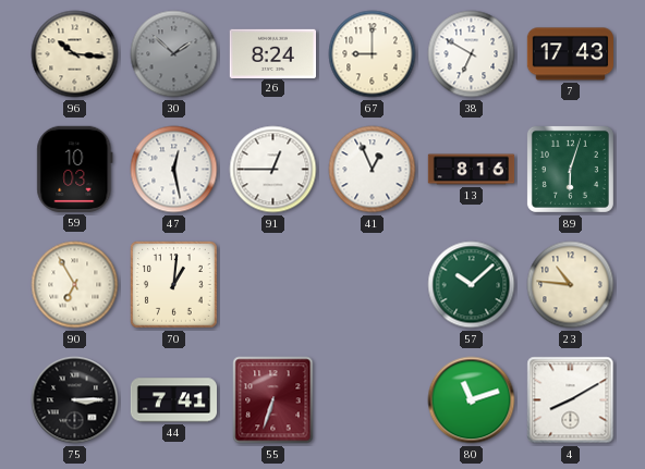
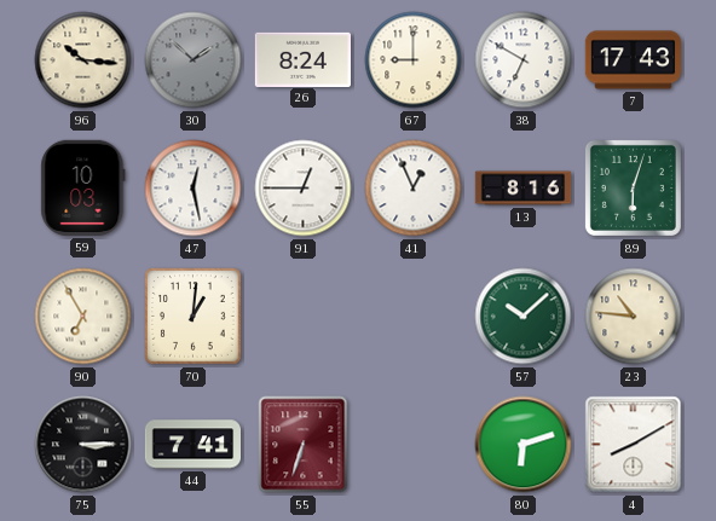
80: 11:12 -> 6:12
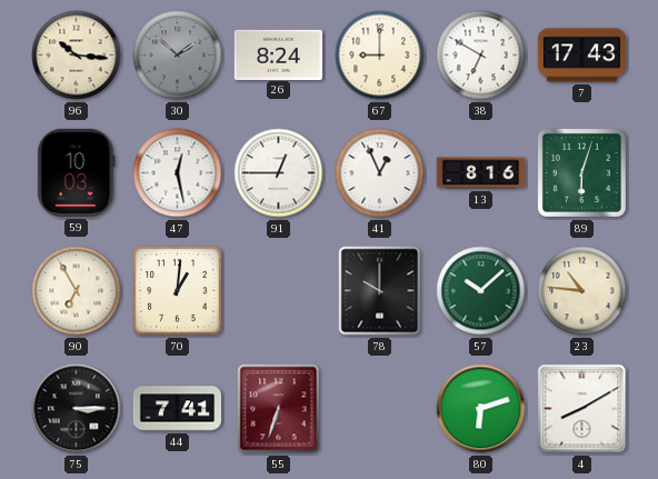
78: none -> 10:00
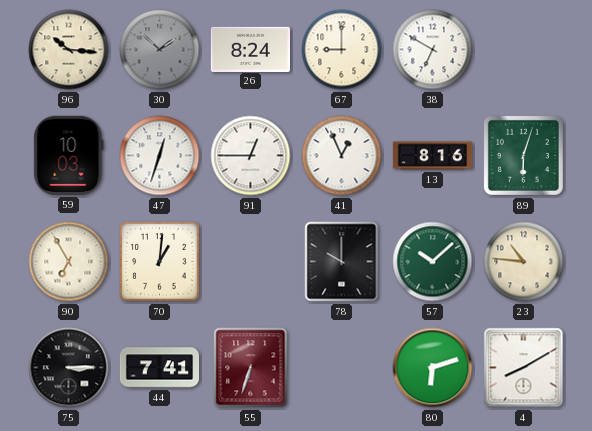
7: 17:43 -> none
47: 12:28 -> 12:33
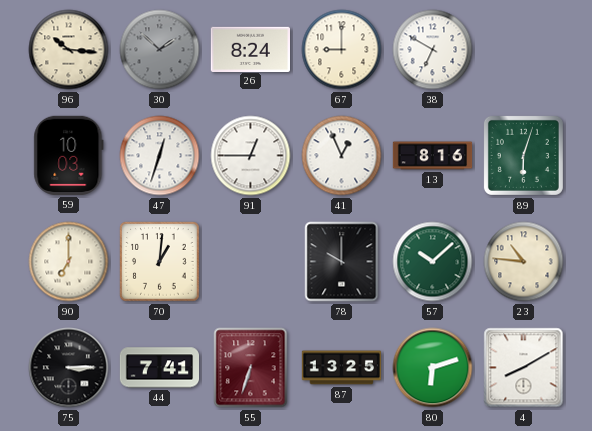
90: 6:55 -> 7:00
87: none -> 13:25
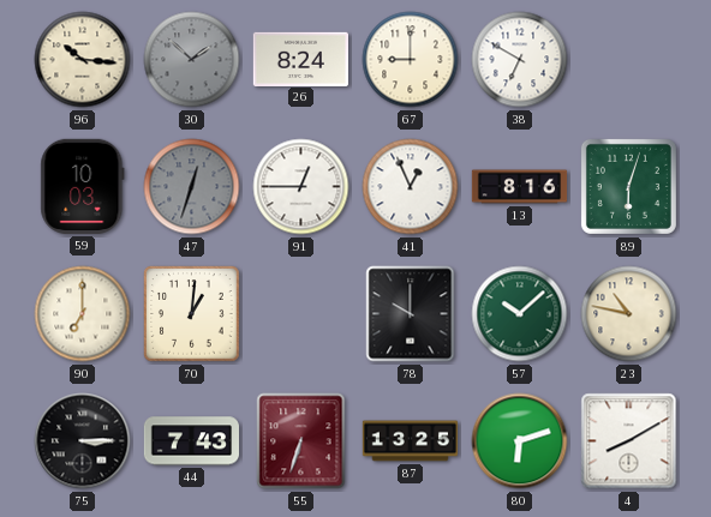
47 dial: white -> grey
23: 10:46 -> 10:47
44: 7:41 -> 7:43
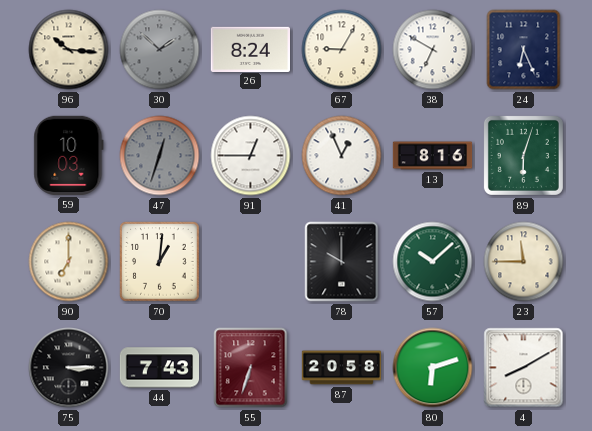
67: 9:00 -> 9:05
24: none -> 6:26
23: 10:47 -> 11:45
87: 13:25 -> 20:58
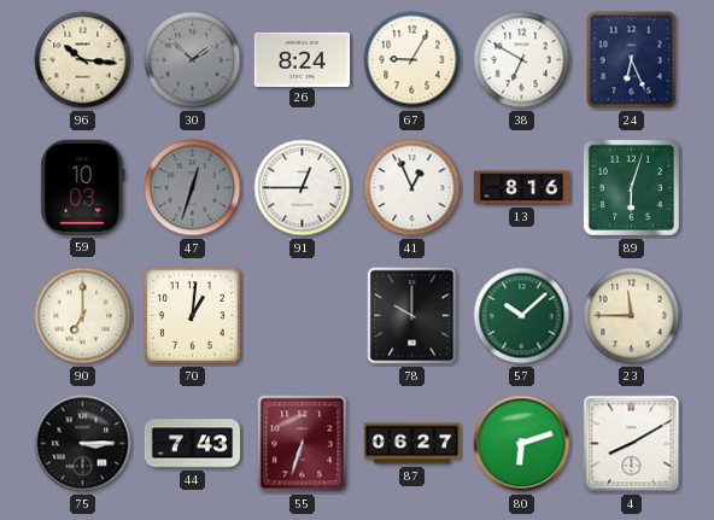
87: 20:58 -> 06:27
